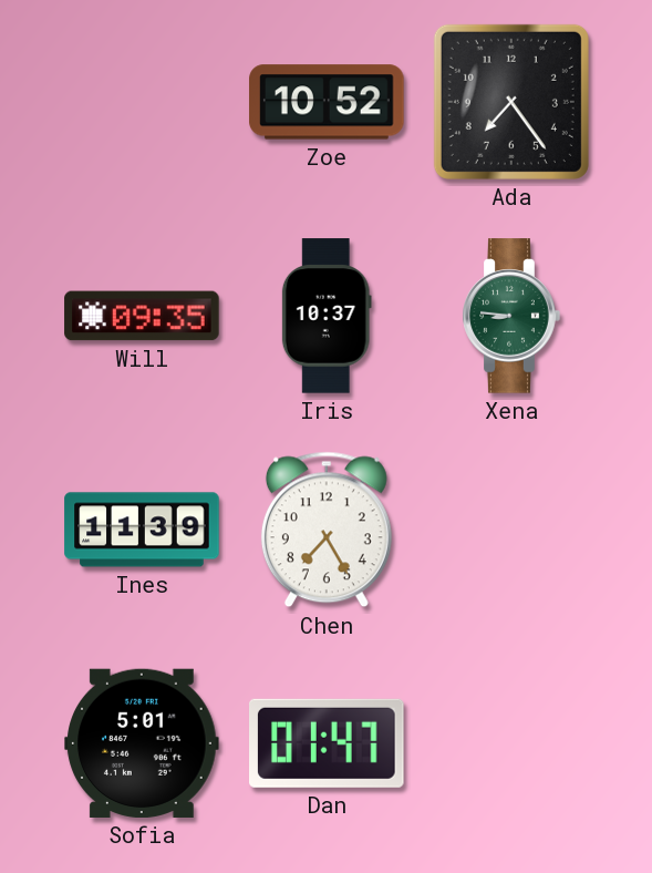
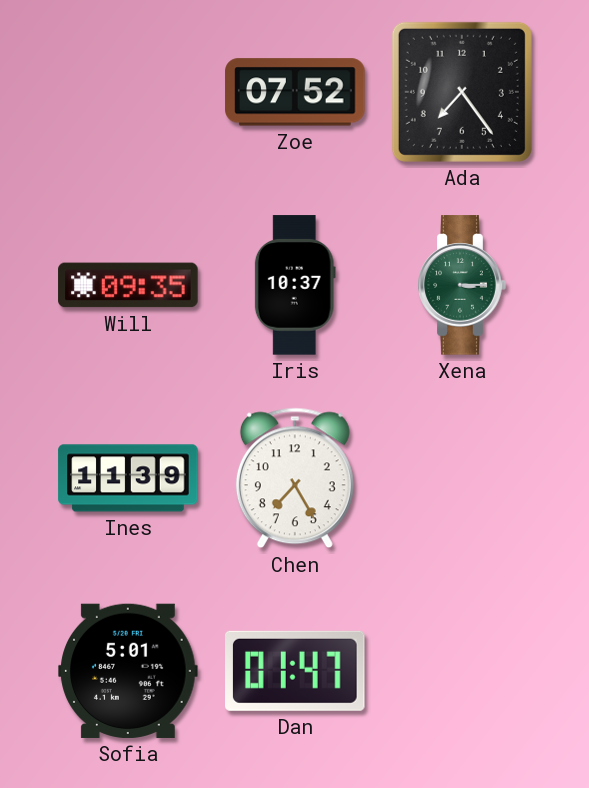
Zoe: 10:52 -> 07:52
Xena: 8:46 -> 3:15
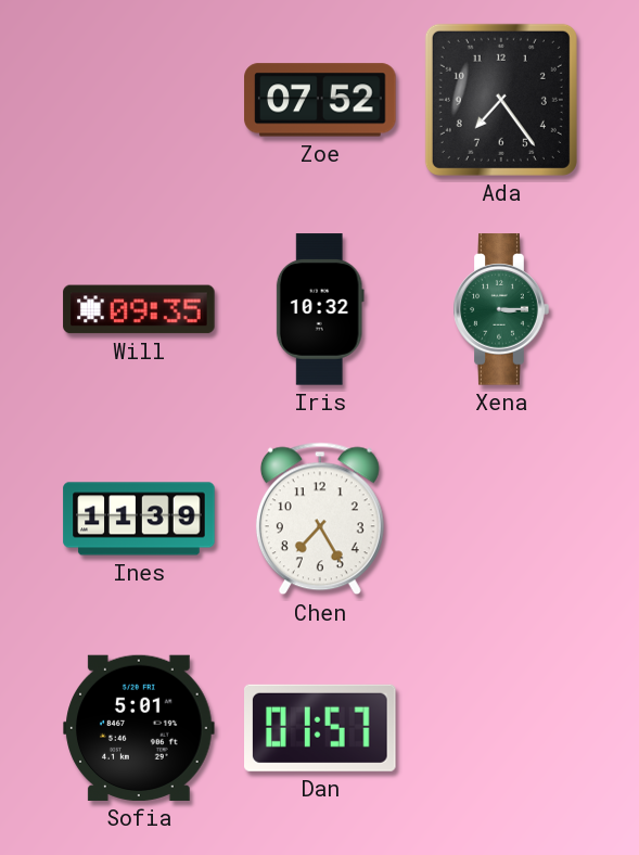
Iris: 10:37 -> 10:32
Dan: 01:47 -> 01:57
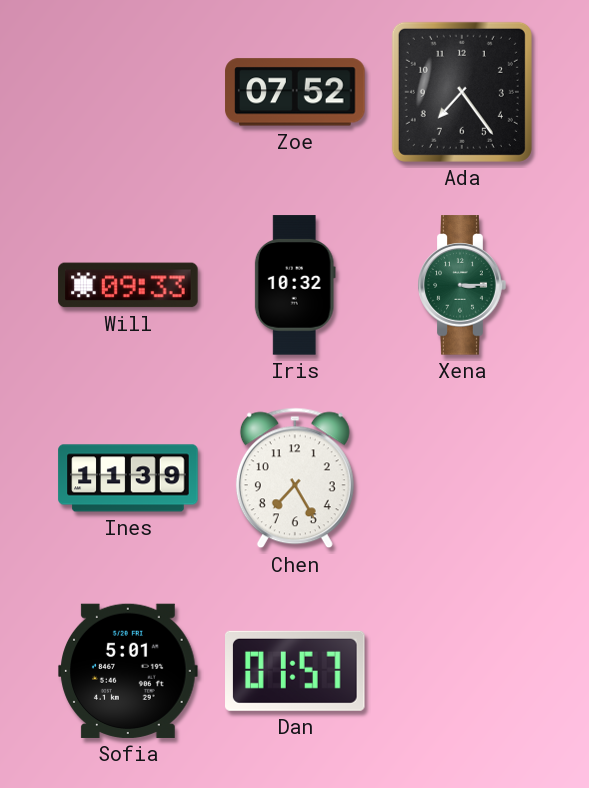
Will: 09:35 -> 09:33
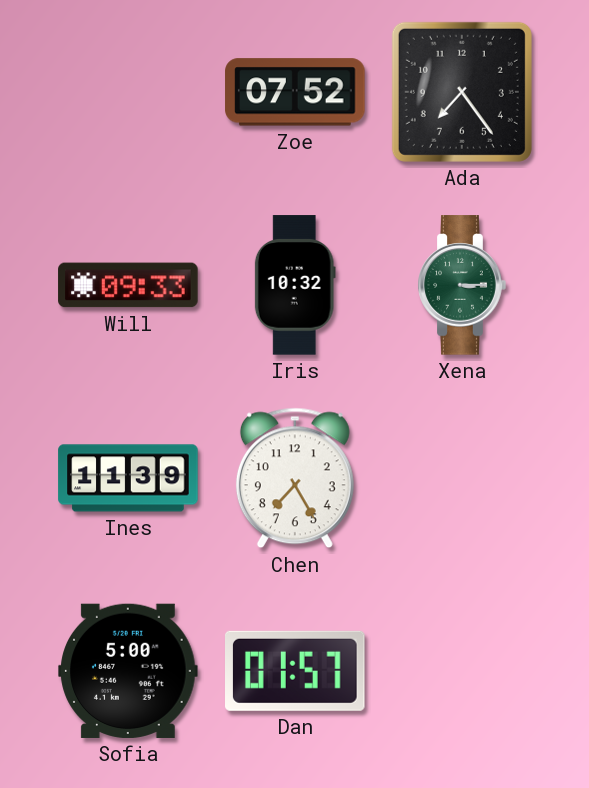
Sofia: 5:01 -> 5:00
